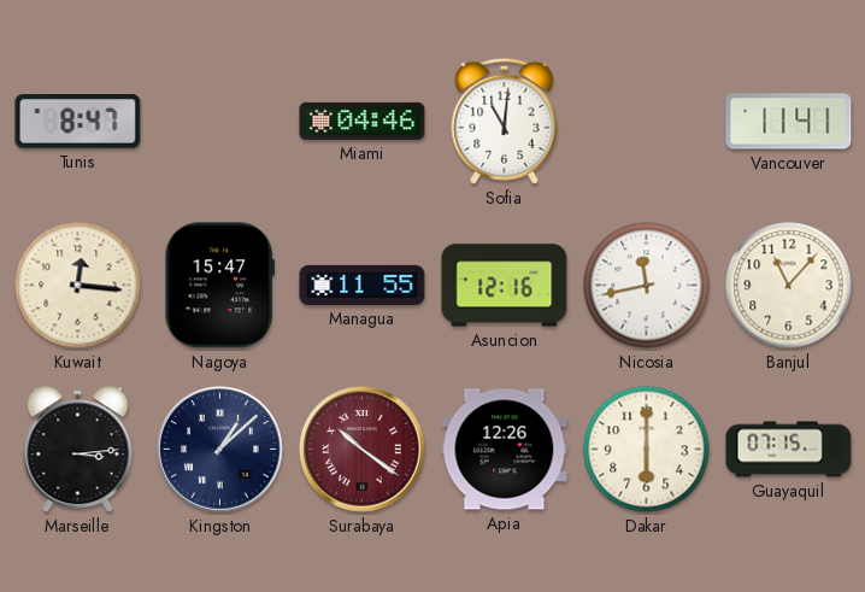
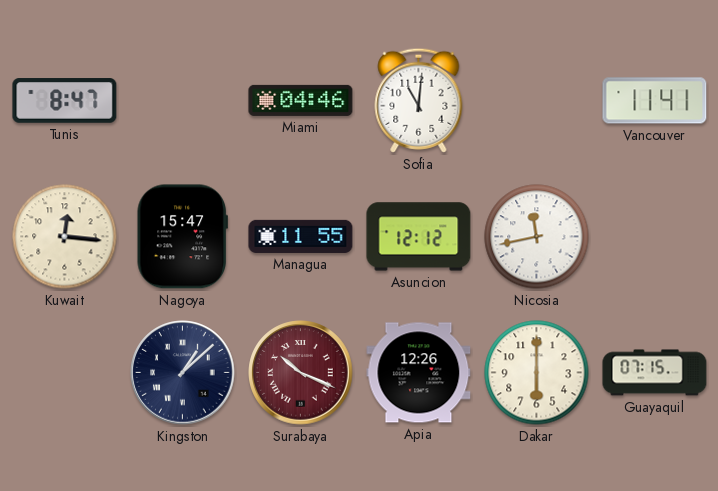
Asuncion: 12:16 -> 12:12
Banjul: 11:07 -> none
Marseille: 3:14 -> none
Surabaya: 10:21 -> 10:19
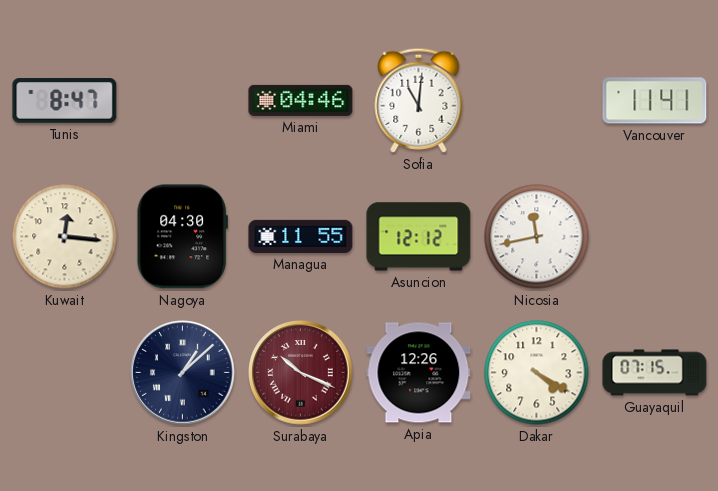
Nagoya: 15:47 -> 04:30
Dakar: 6:00 -> 4:20
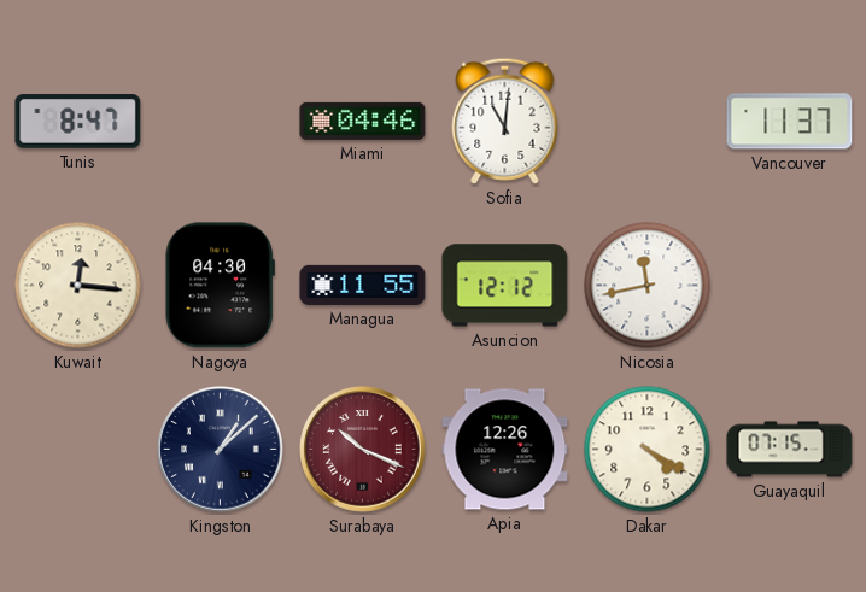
Vancouver: 11:41 -> 11:37
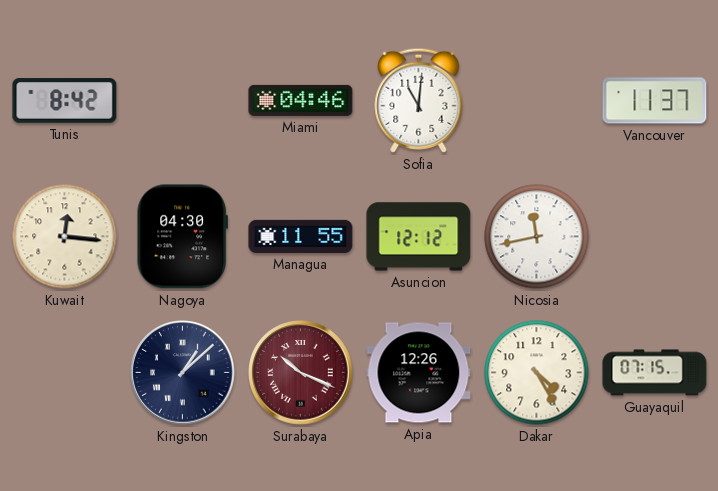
Tunis: 8:47 -> 8:42
Dakar: 4:20 -> 4:25
